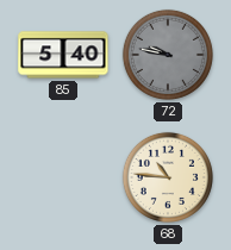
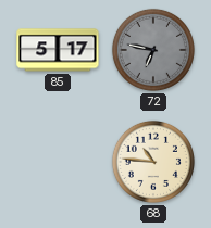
85: 5:40 -> 5:17
72: 9:47 -> 6:47
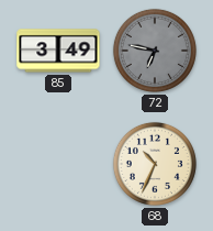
85: 5:17 -> 3:49
68: 10:46 -> 10:34
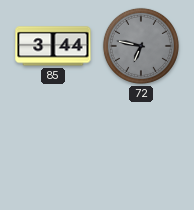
85: 3:49 -> 3:44
68: 10:34 -> none
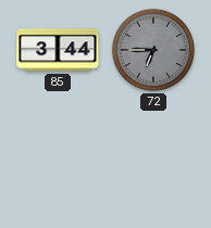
72: 6:47 -> 6:45
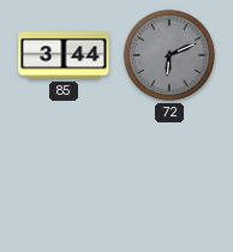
72: 6:45 -> 6:11
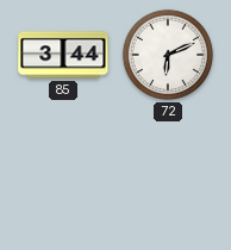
72 dial: grey -> white
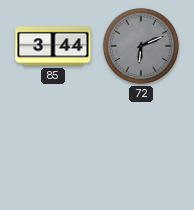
72 dial: white -> grey
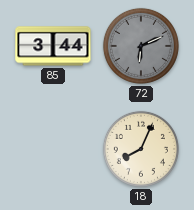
18: none -> 8:04
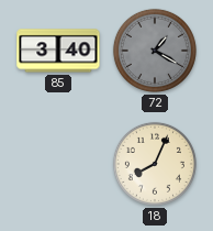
85: 3:44 -> 3:40
72: 6:11 -> 1:20
